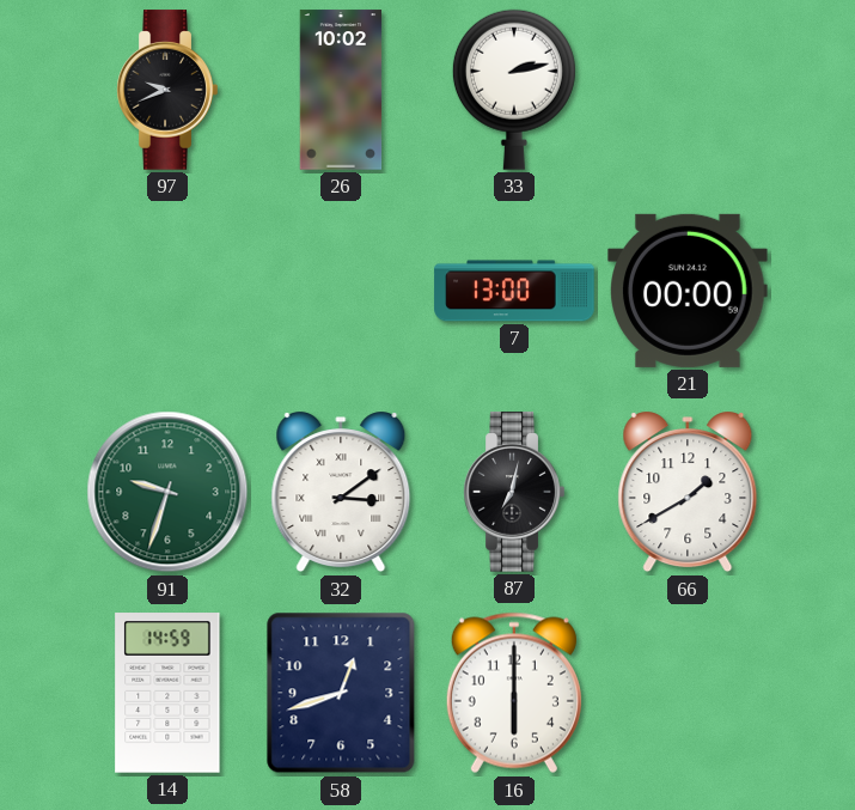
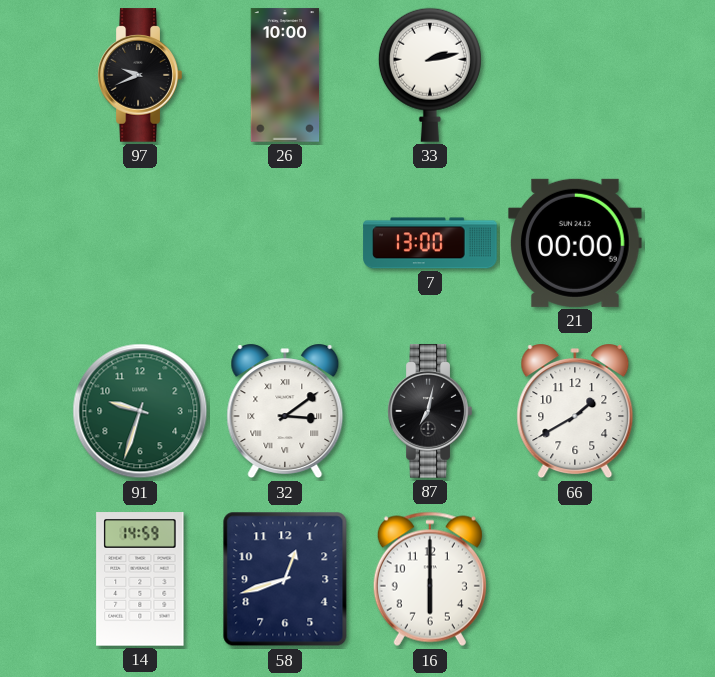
26: 10:02 -> 10:00
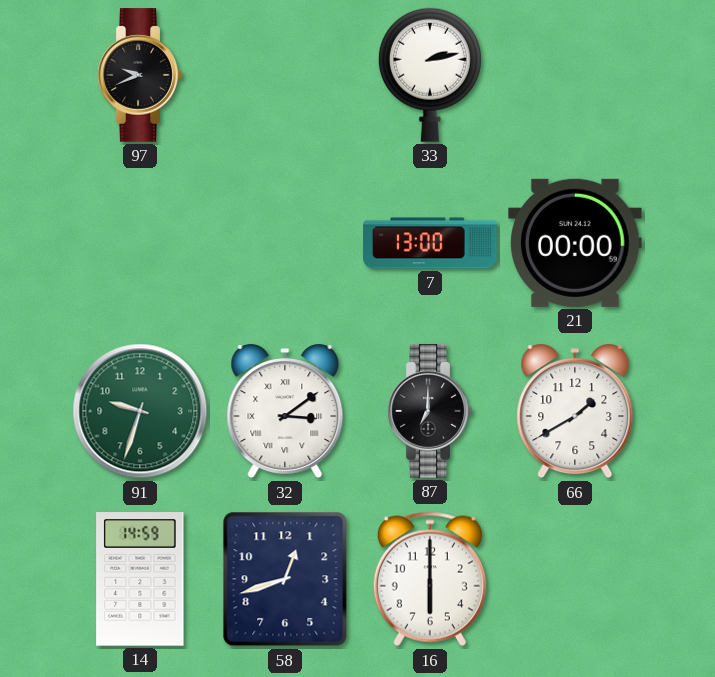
26: 10:00 -> none
87: 7:02 -> 7:00
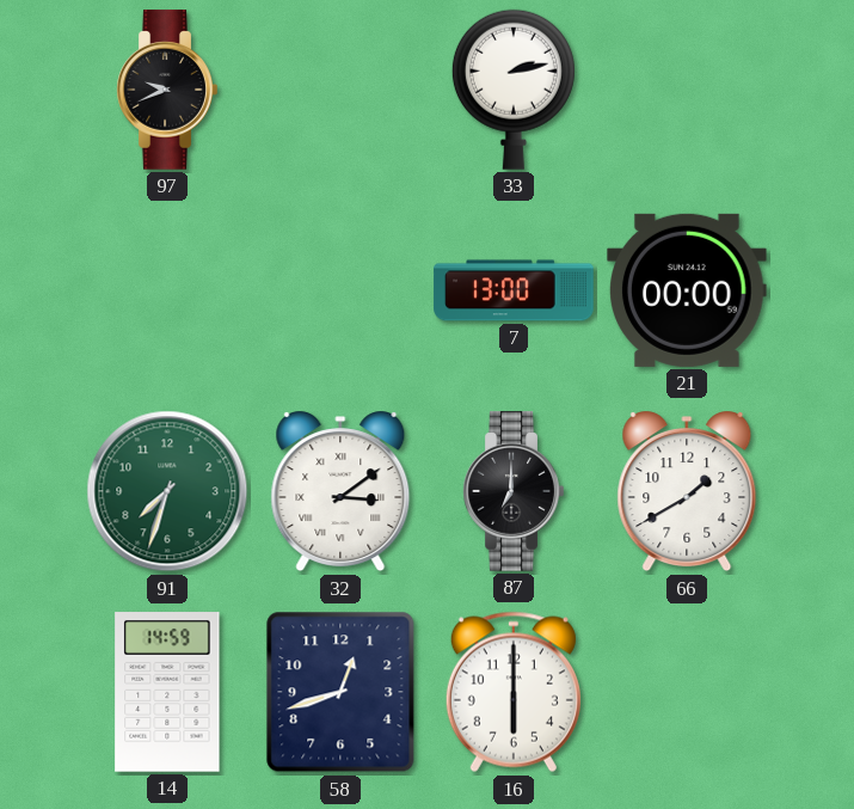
91: 9:33 -> 7:33
